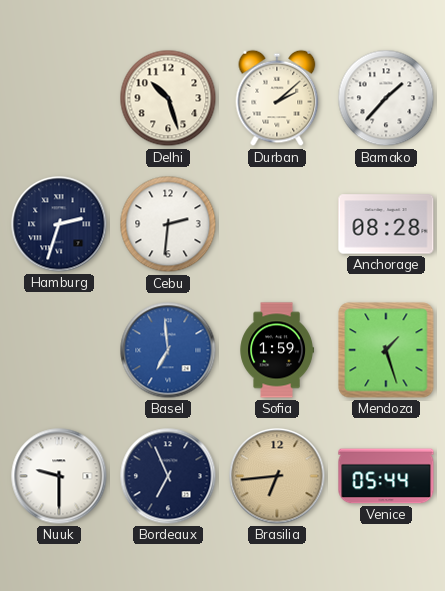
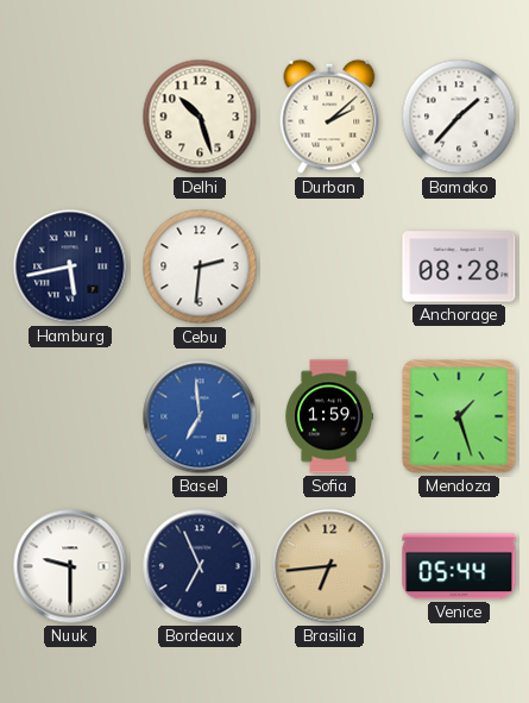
Hamburg: 2:33 -> 5:43
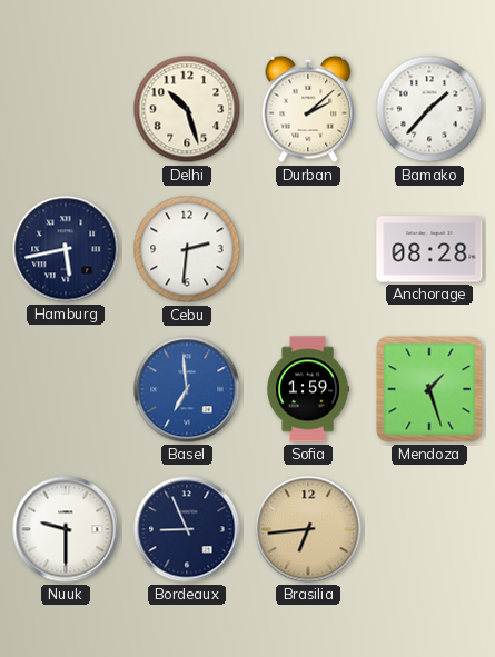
Bordeaux: 6:56 -> 8:56
Venice: 05:44 -> none
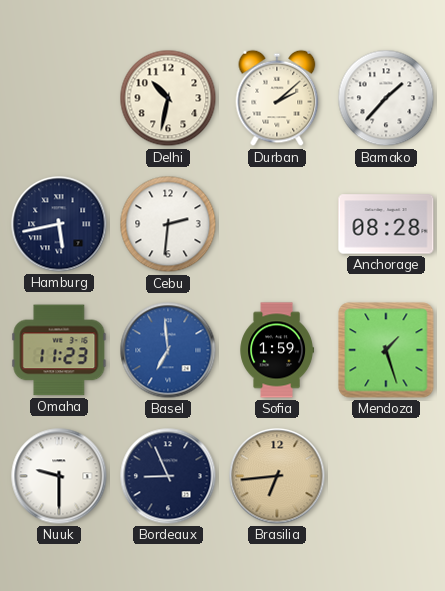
Delhi: 10:27 -> 10:32
Omaha: none -> 11:23
